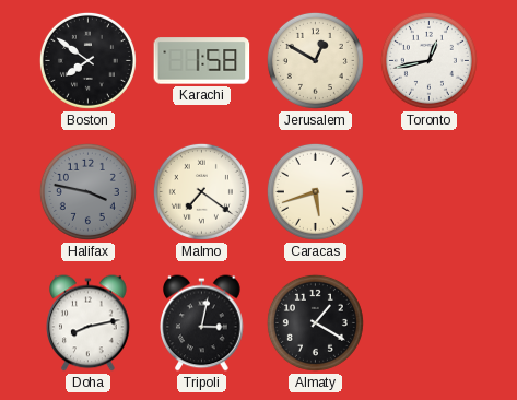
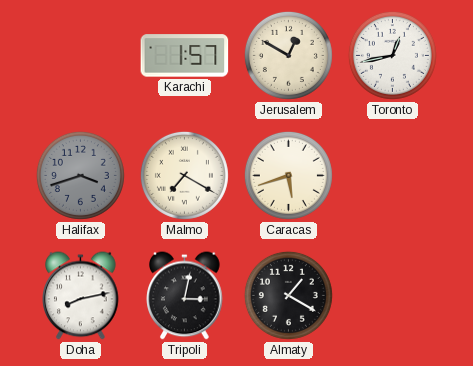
Boston: 7:51 -> none
Karachi: 1:58 -> 1:57
Halifax: 3:47 -> 3:42
Malmo: 7:21 -> 7:20
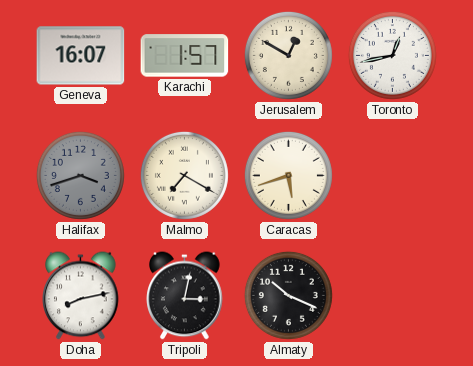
Geneva: none -> 16:07
Almaty: 1:20 -> 10:19
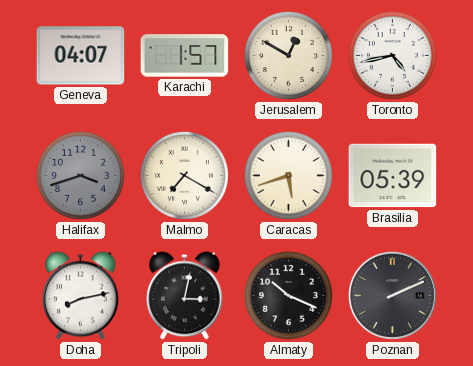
Geneva: 16:07 -> 04:07
Toronto: 12:43 -> 4:43
Brasilia: none -> 05:39
Poznan: none -> 2:11
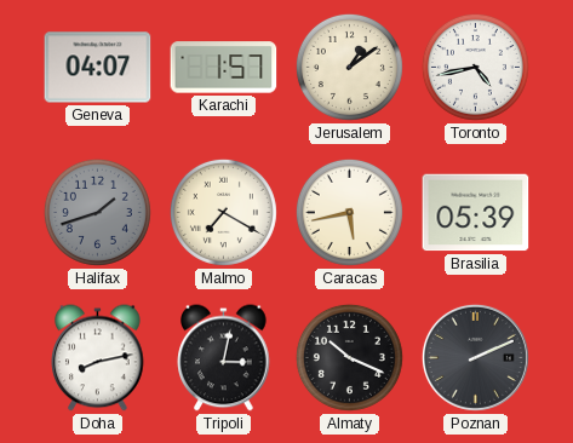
Jerusalem: 12:50 -> 1:09
Halifax: 3:42 -> 1:42
Caracas: 5:42 -> 5:43
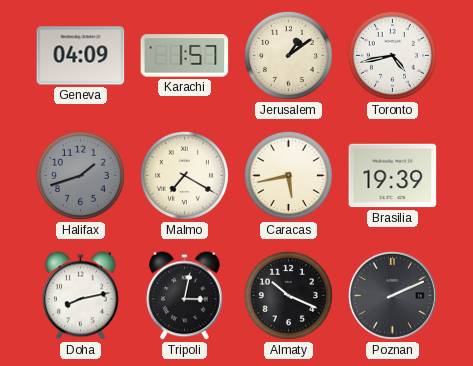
Geneva: 04:07 -> 04:09
Brasilia: 05:39 -> 19:39
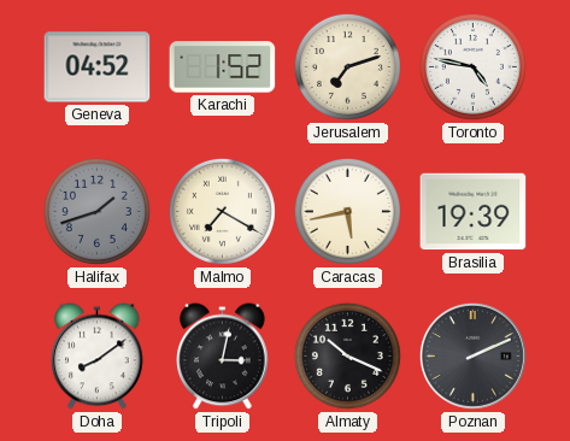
Geneva: 04:09 -> 04:52
Karachi: 1:57 -> 1:52
Jerusalem: 1:09 -> 7:12
Toronto: 4:43 -> 4:47
Doha: 8:13 -> 8:09
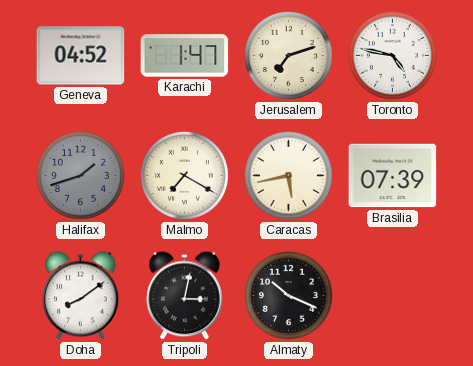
Karachi: 1:52 -> 1:47
Brasilia: 19:39 -> 07:39
Poznan: 2:11 -> none
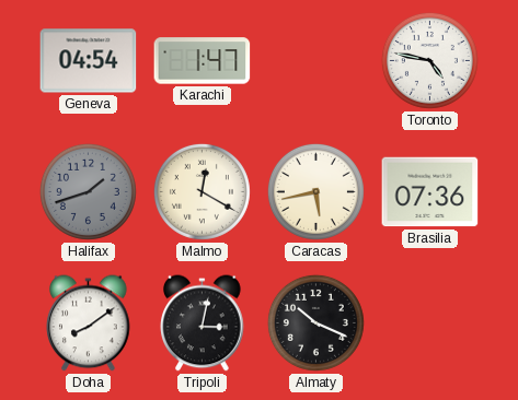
Geneva: 04:52 -> 04:54
Jerusalem: 7:12 -> none
Malmo: 7:20 -> 12:20
Brasilia: 07:39 -> 07:36
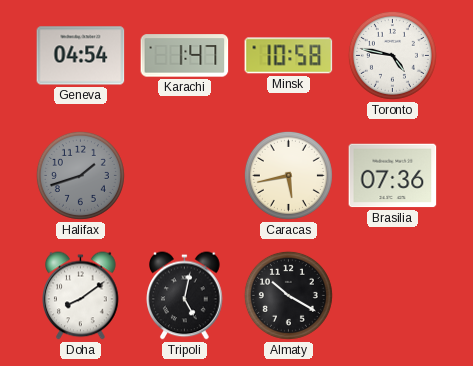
Minsk: none -> 10:58
Malmo: 12:20 -> none
Tripoli: 3:02 -> 5:02
Almaty: 10:19 -> 10:20
